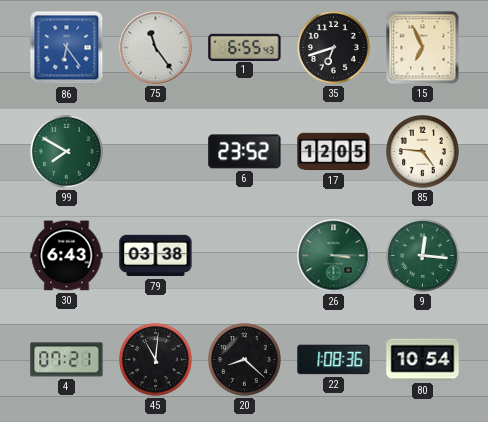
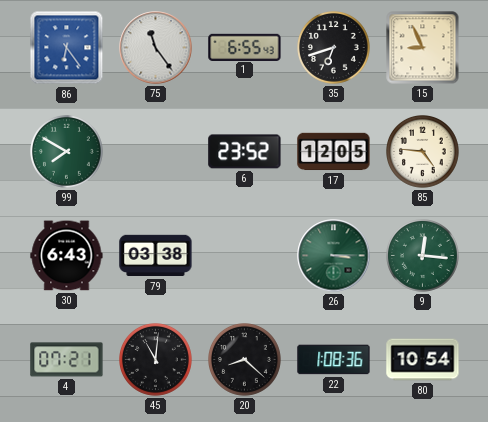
15: 6:56 -> 8:56
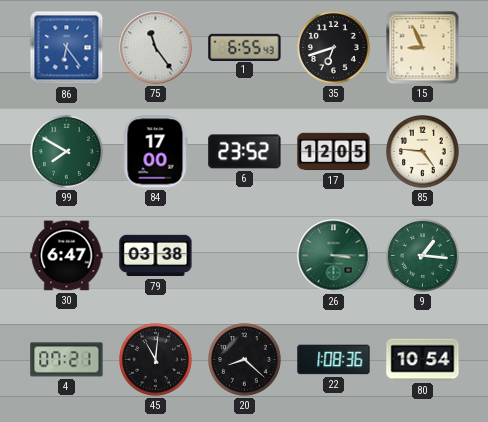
84: none -> 17:00
30: 6:43 -> 6:47
9: 12:16 -> 1:16
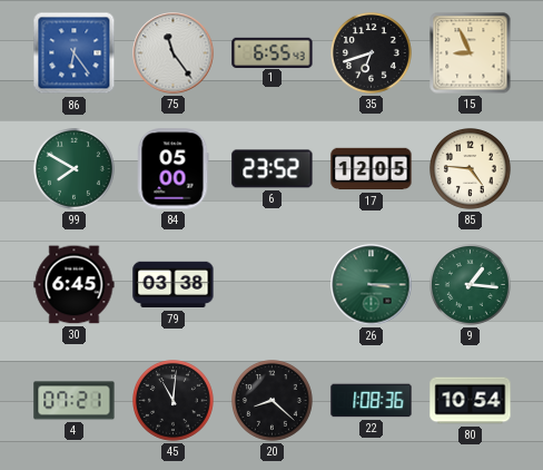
84: 17:00 -> 05:00
30: 6:47 -> 6:45
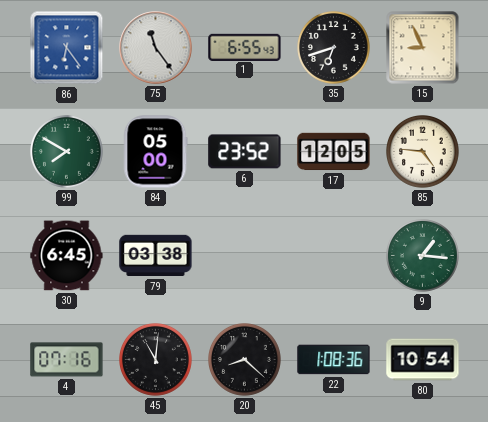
26: 3:15 -> none
4: 07:21 -> 07:16
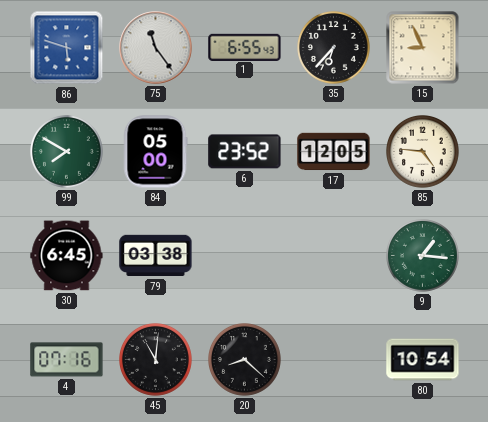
86: 6:24 -> 5:48
35: 6:42 -> 6:37
22: 1:08 -> none
